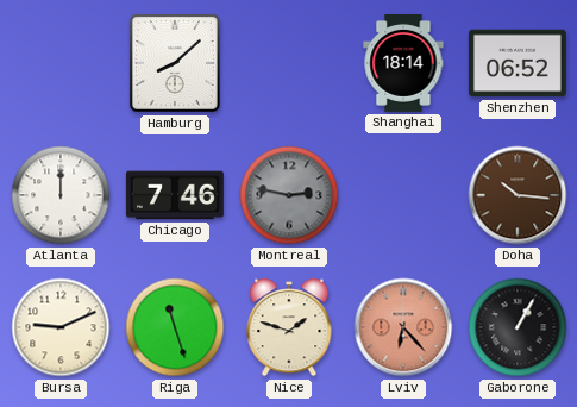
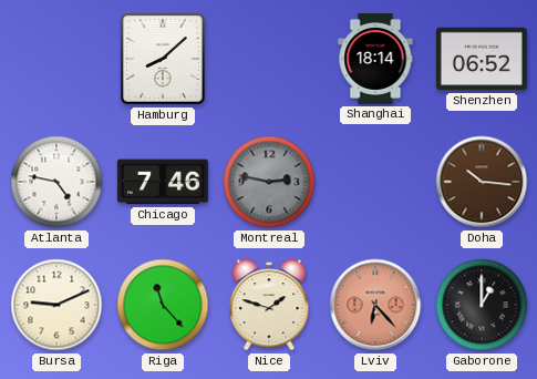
Atlanta: 12:00 -> 4:47
Riga: 11:27 -> 11:23
Gaborone: 1:05 -> 1:00
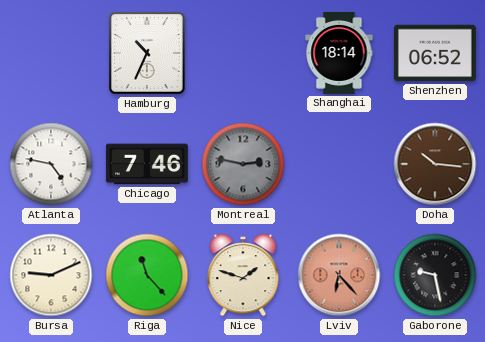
Hamburg: 8:08 -> 10:34
Gaborone: 1:00 -> 9:28
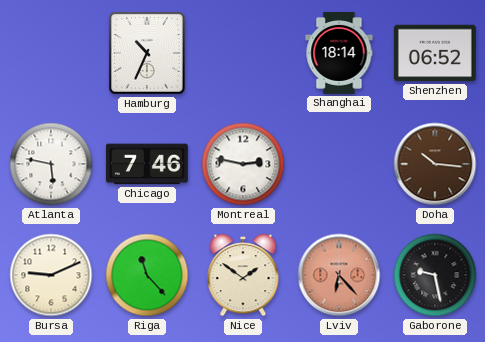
Atlanta: 4:47 -> 5:47
Montreal dial: grey -> white
Nice: 1:48 -> 1:51
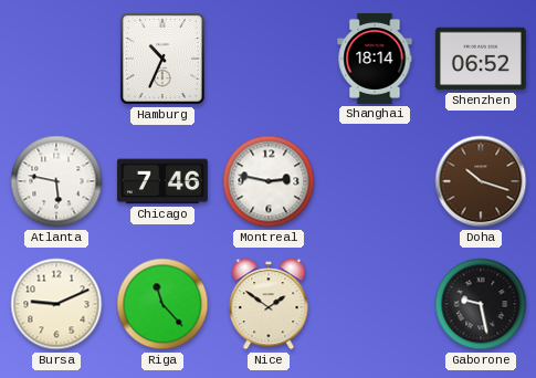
Doha: 10:16 -> 10:18
Lviv: 6:23 -> none
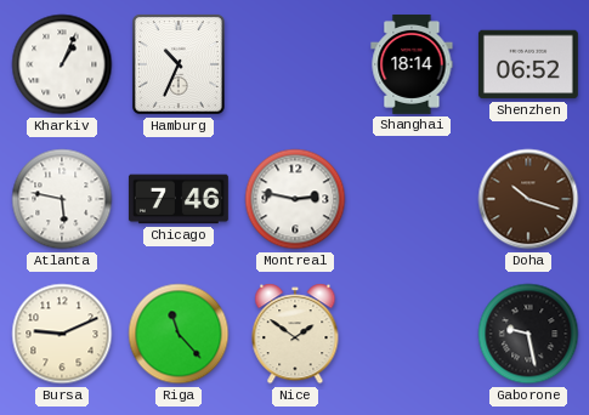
Kharkiv: none -> 1:04
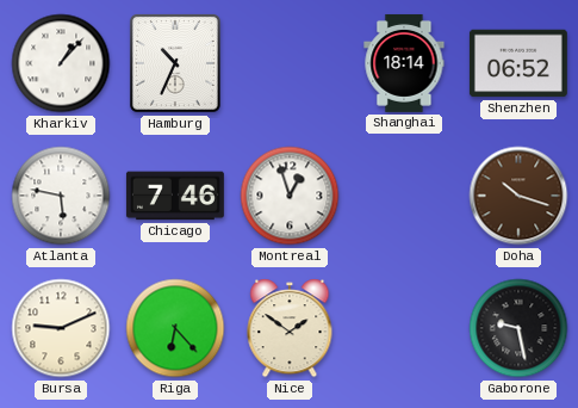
Kharkiv: 1:04 -> 1:07
Montreal: 2:47 -> 12:57
Riga: 11:23 -> 6:23
